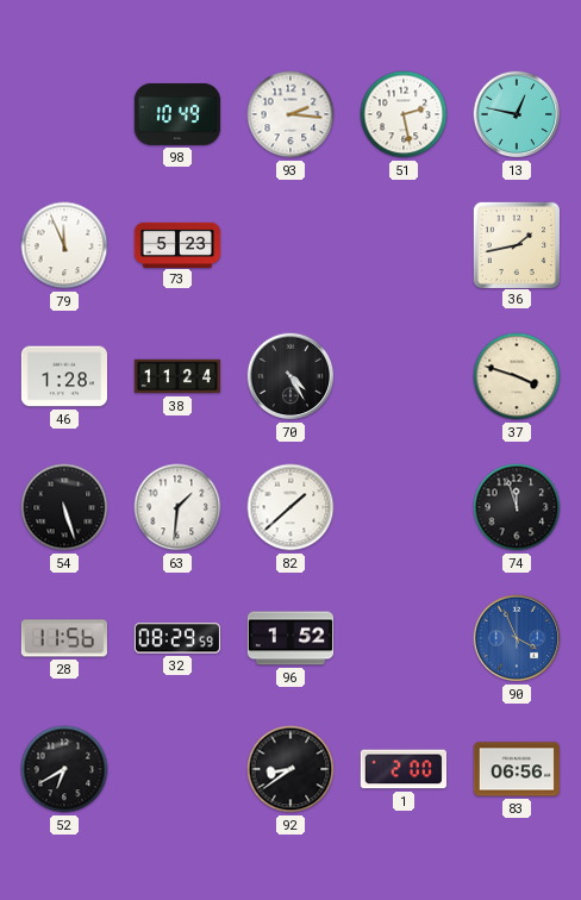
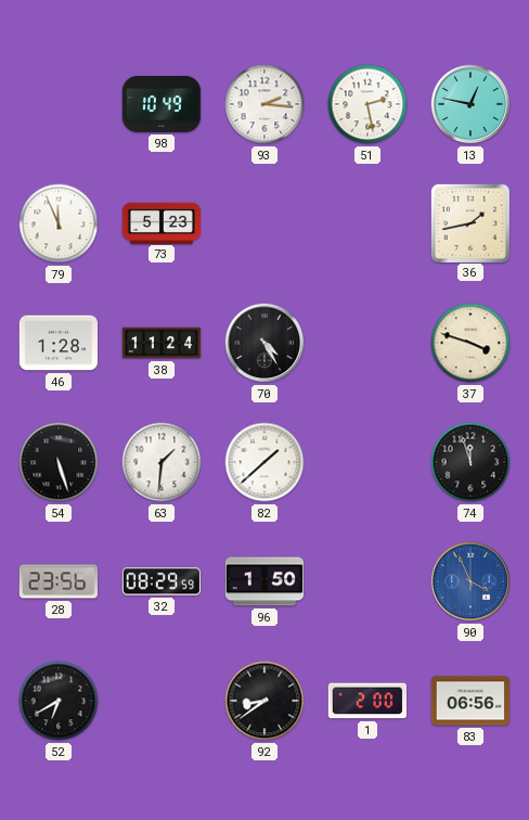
28: 11:56 -> 23:56
96: 1:52 -> 1:50
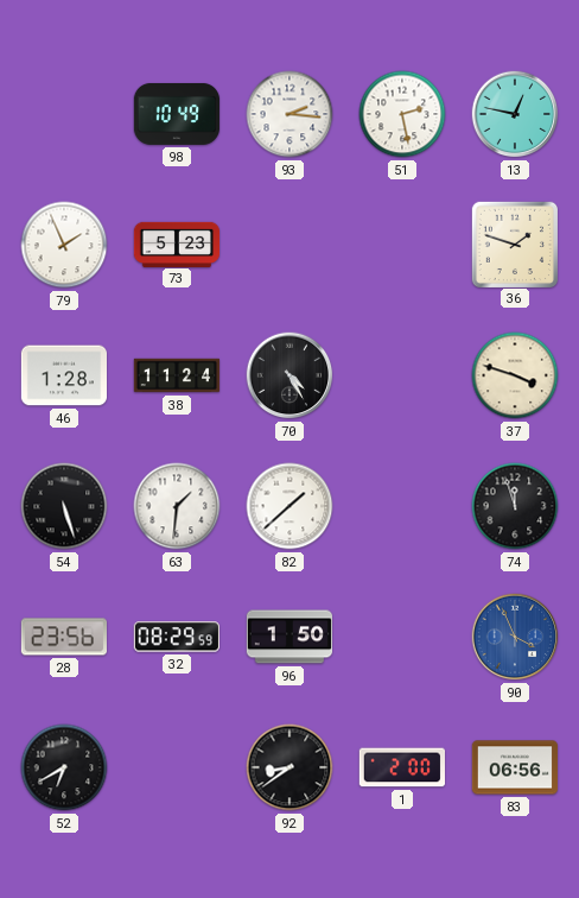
79: 11:56 -> 1:56
36: 1:43 -> 1:48
